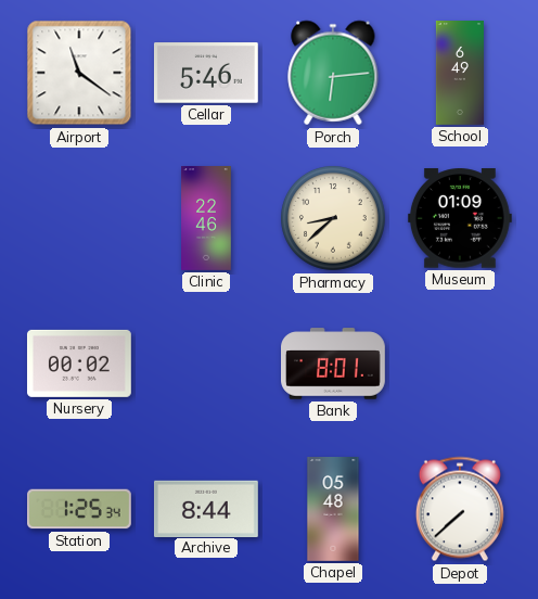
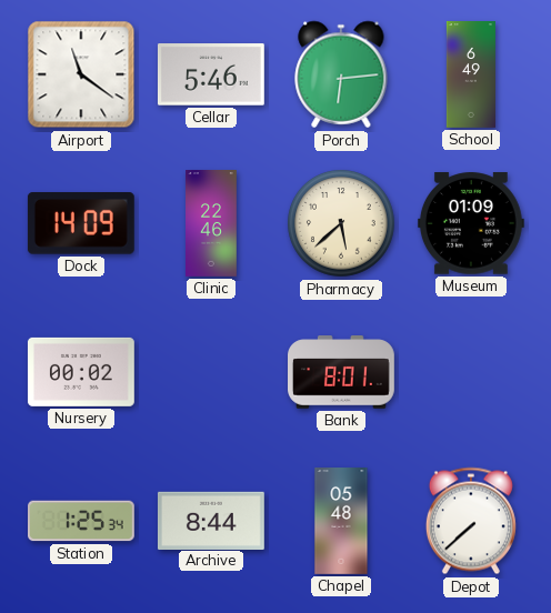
Dock: none -> 14:09
Pharmacy: 8:38 -> 5:38
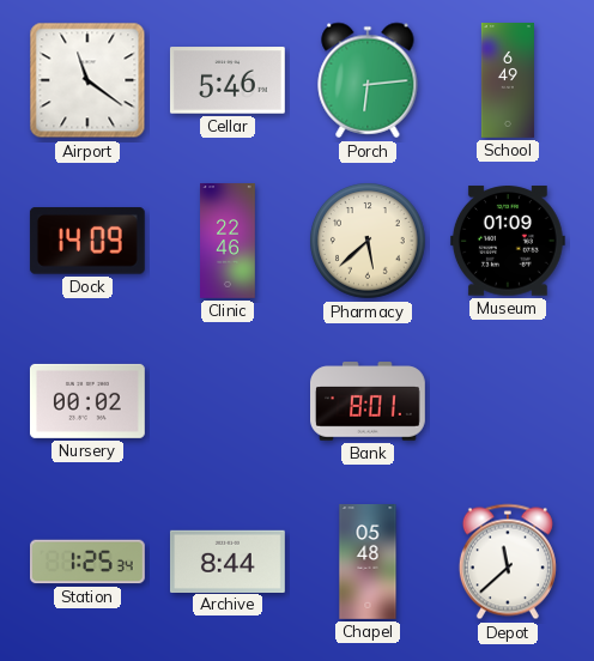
Depot: 7:38 -> 11:38
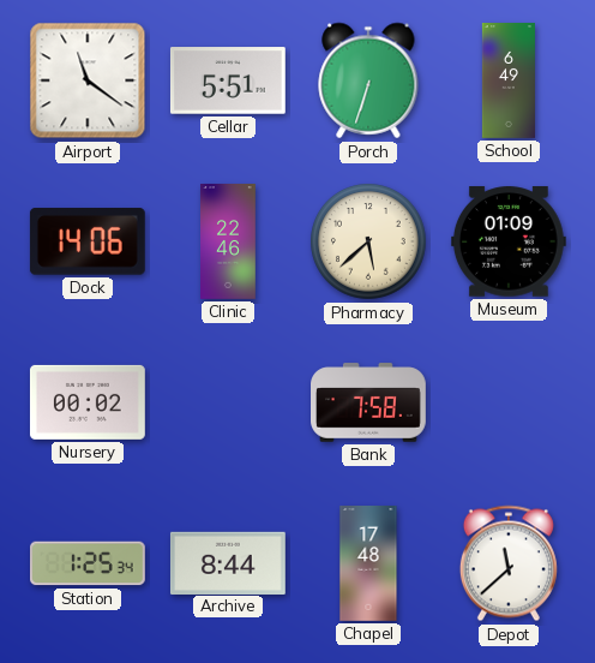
Cellar: 5:46 -> 5:51
Porch: 6:14 -> 6:33
Dock: 14:09 -> 14:06
Bank: 8:01 -> 7:58
Chapel: 05:48 -> 17:48
